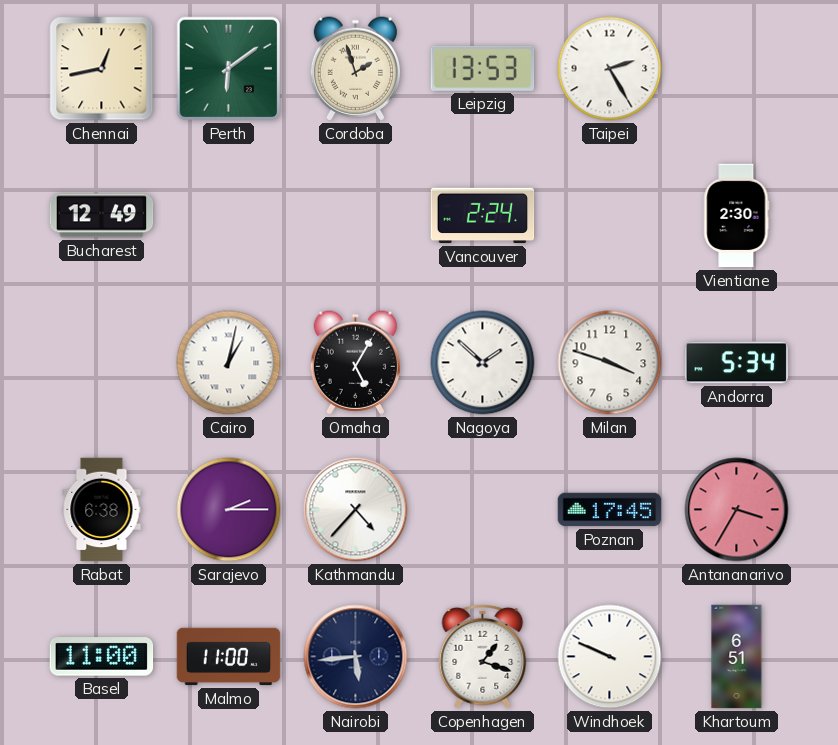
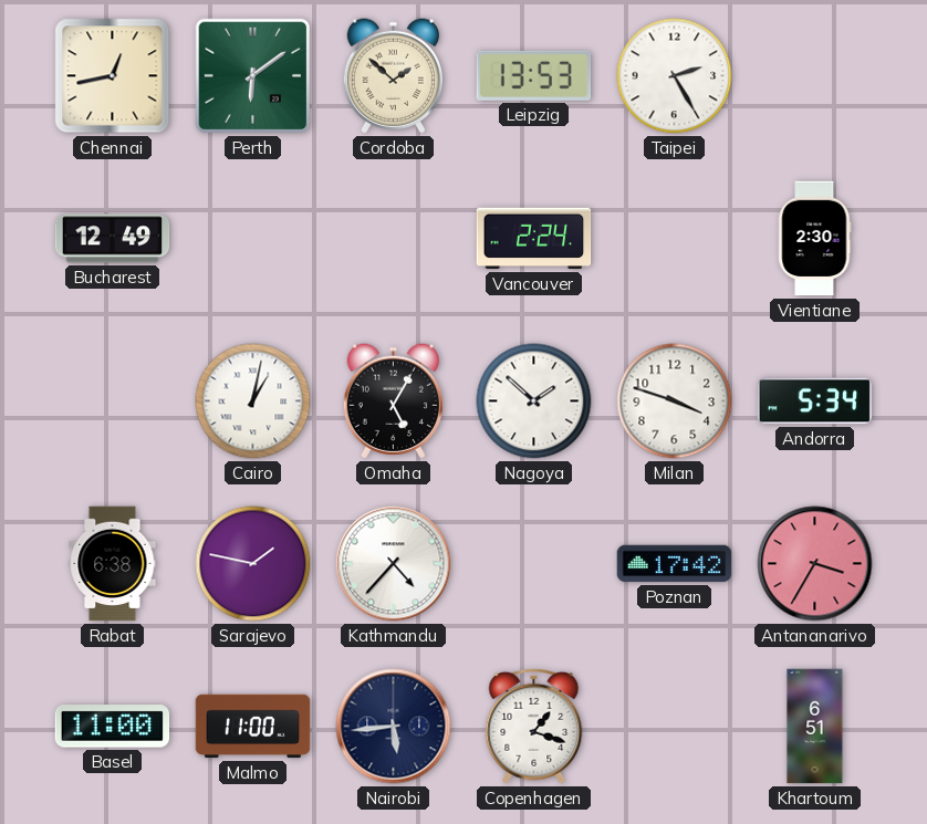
Cordoba: 1:57 -> 1:52
Sarajevo: 2:15 -> 1:47
Poznan: 17:45 -> 17:42
Windhoek: 9:49 -> none
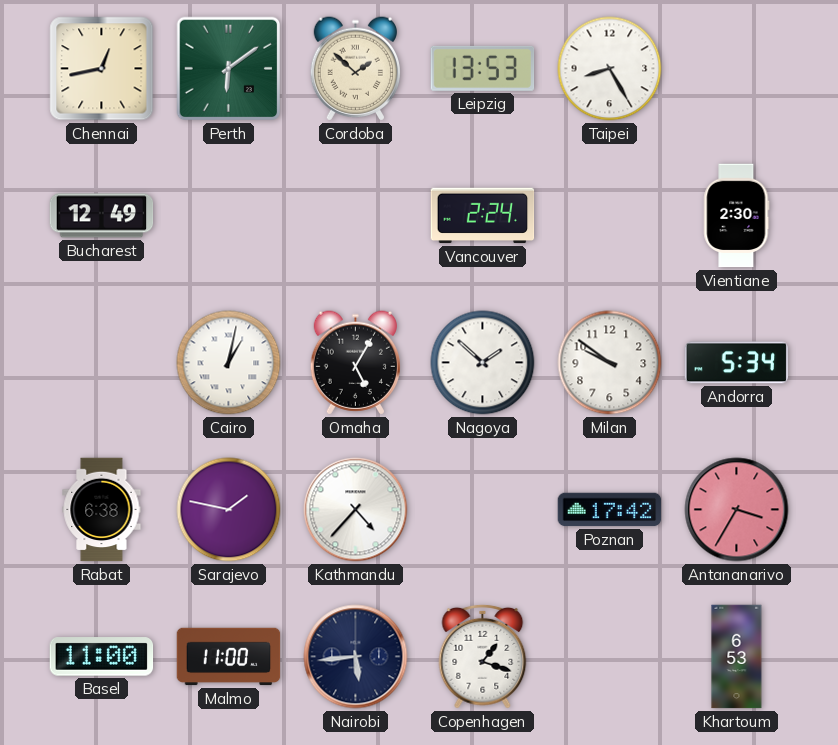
Taipei: 2:25 -> 8:25
Milan: 3:48 -> 9:51
Khartoum: 6:51 -> 6:53
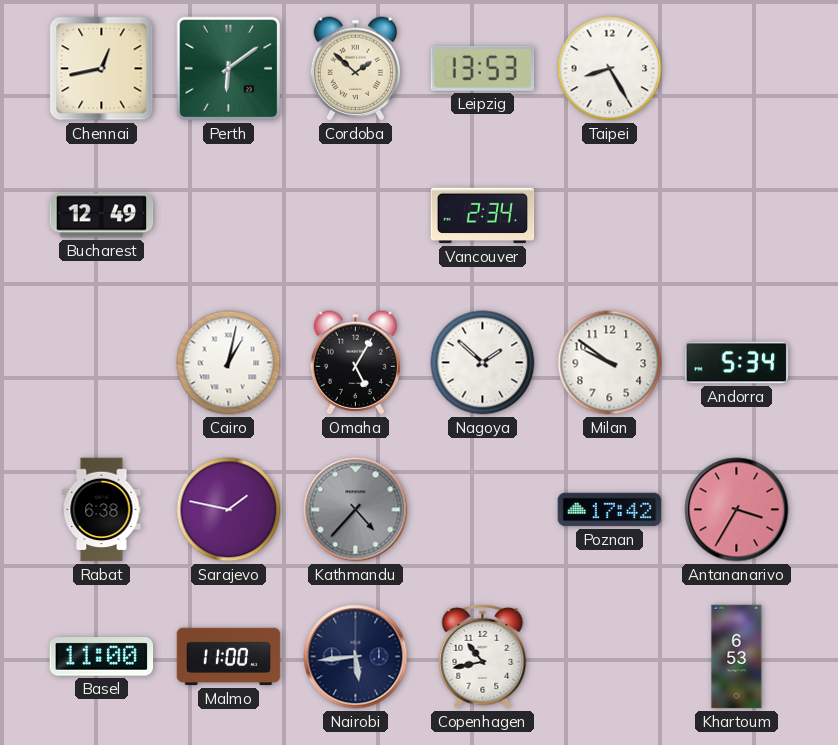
Vancouver: 2:24 -> 2:34
Vientiane: 2:30 -> none
Kathmandu dial: white -> grey
Copenhagen: 1:18 -> 10:43
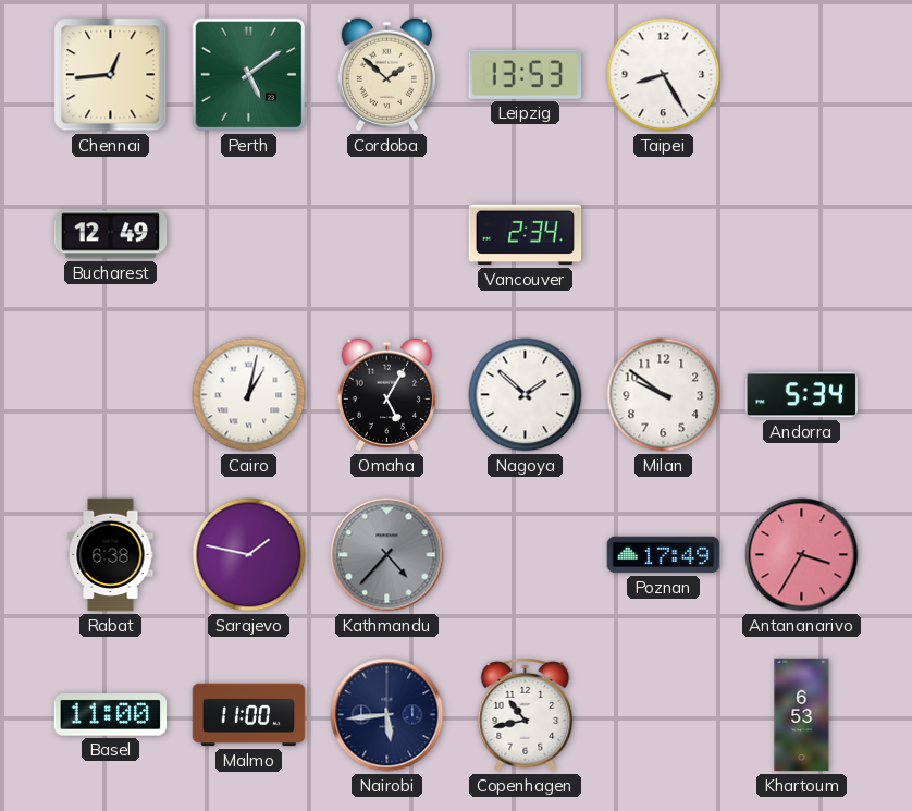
Chennai: 12:43 -> 12:44
Perth: 6:09 -> 5:09
Poznan: 17:42 -> 17:49
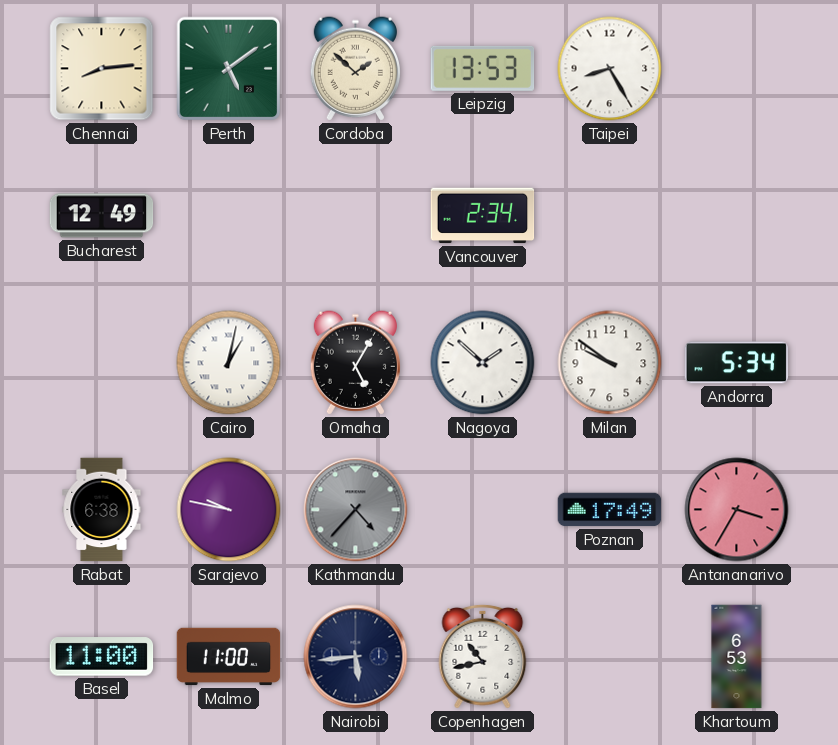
Chennai: 12:44 -> 8:14
Sarajevo: 1:47 -> 9:47
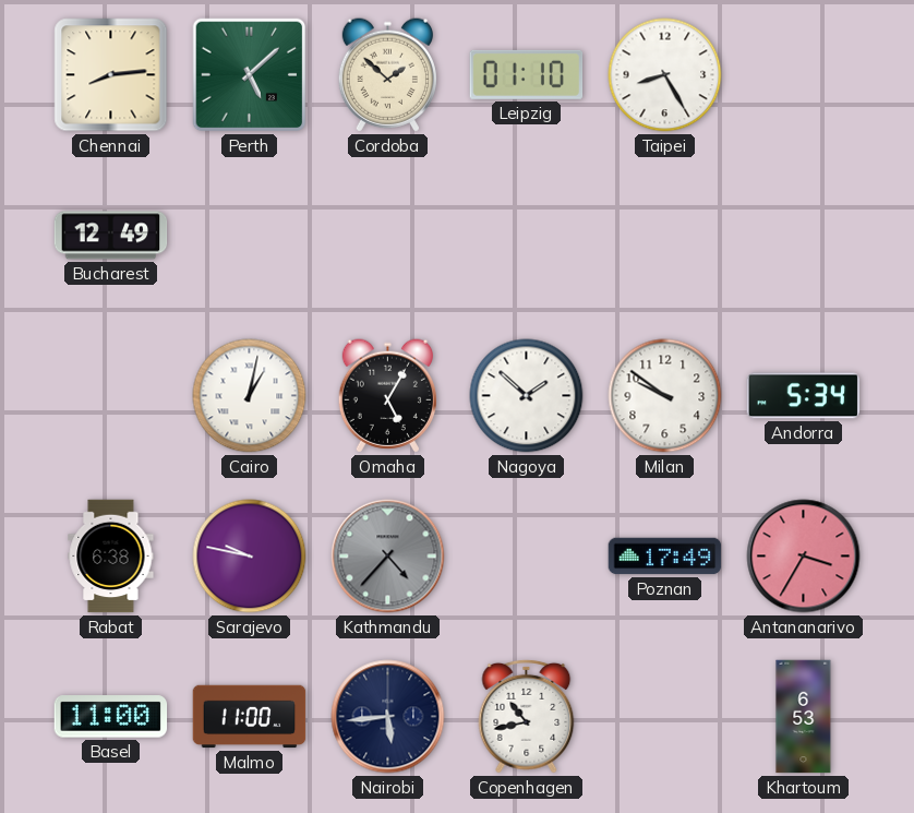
Perth: 5:09 -> 5:08
Leipzig: 13:53 -> 01:10
Vancouver: 2:34 -> none
